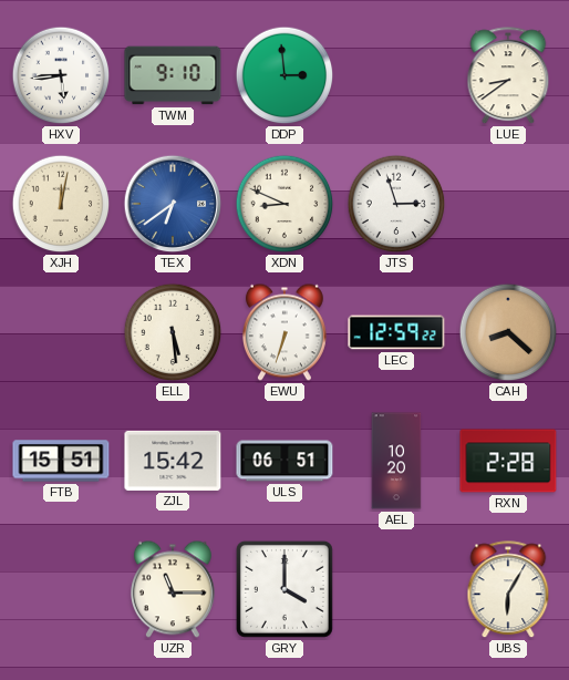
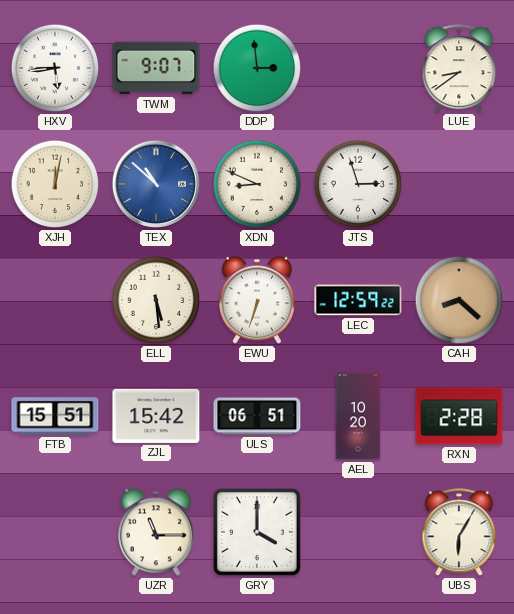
TWM: 9:10 -> 9:07
TEX: 6:39 -> 10:52
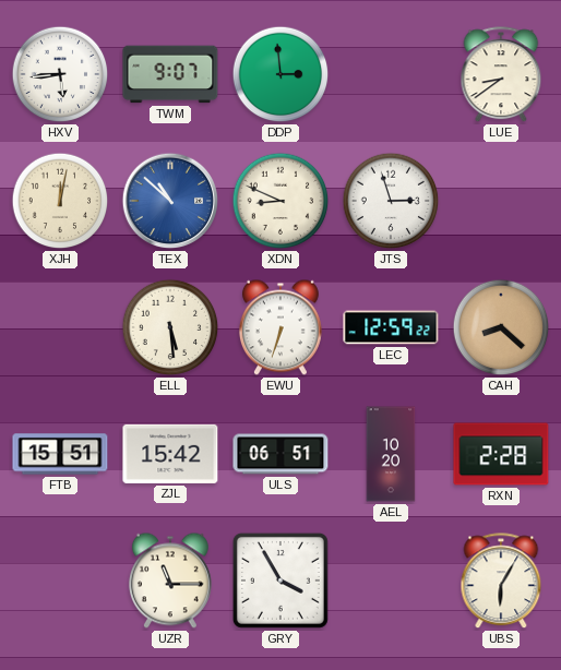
GRY: 4:00 -> 3:55
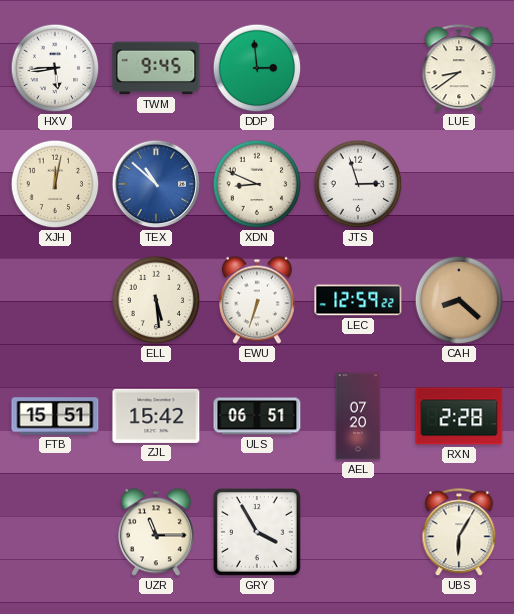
TWM: 9:07 -> 9:45
AEL: 10:20 -> 07:20
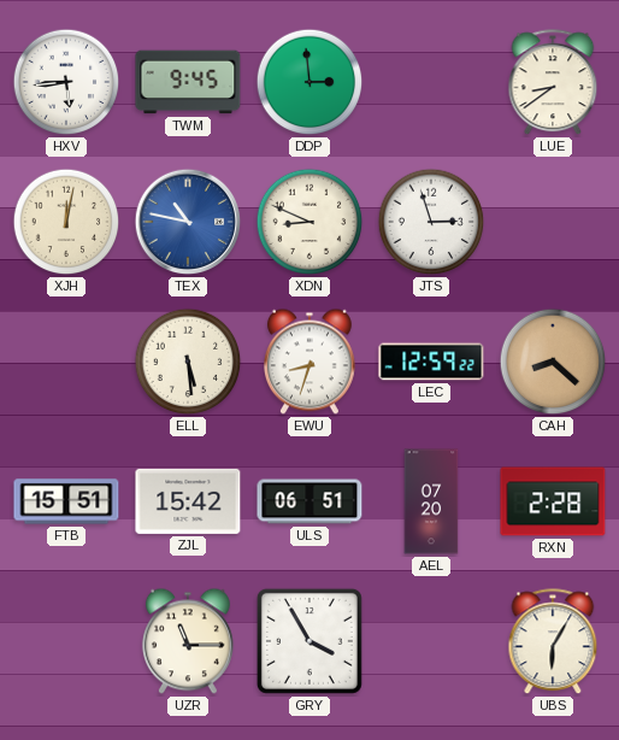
TEX: 10:52 -> 10:47
EWU: 6:33 -> 8:33
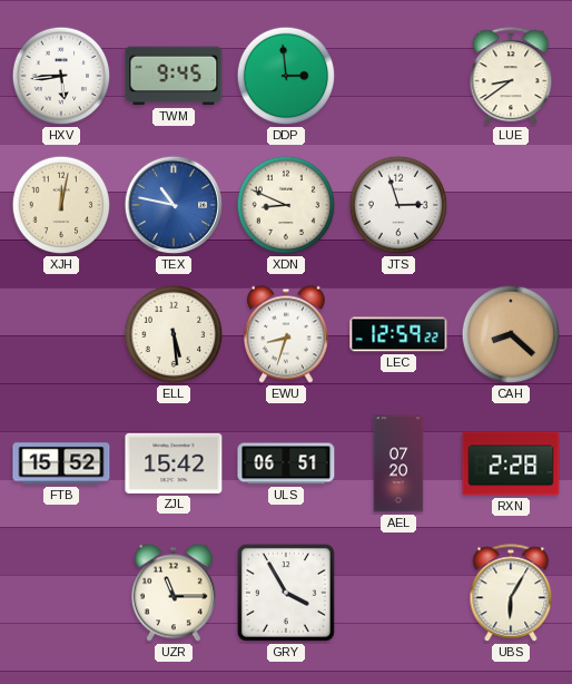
FTB: 15:51 -> 15:52
